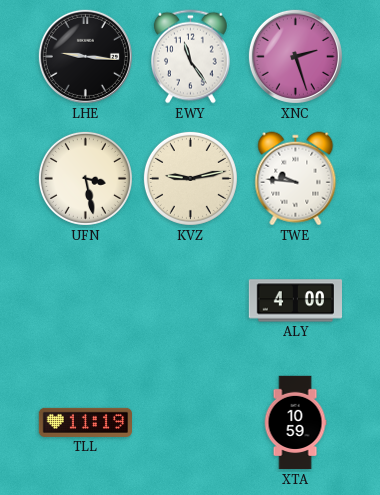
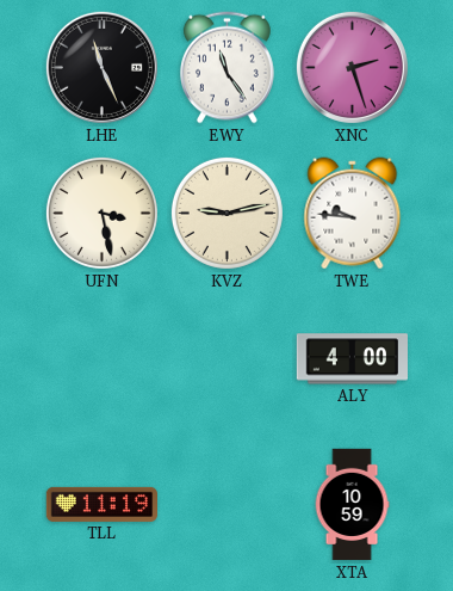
LHE: 9:16 -> 11:26
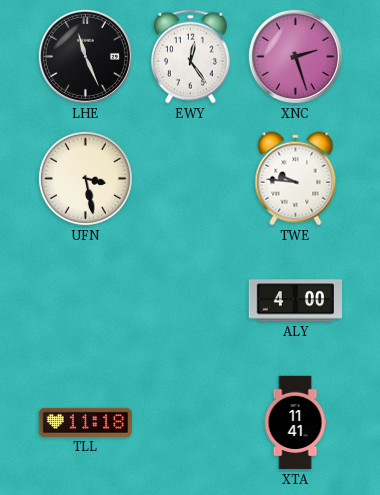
EWY: 11:24 -> 12:24
KVZ: 9:13 -> none
TLL: 11:19 -> 11:18
XTA: 10:59 -> 11:41
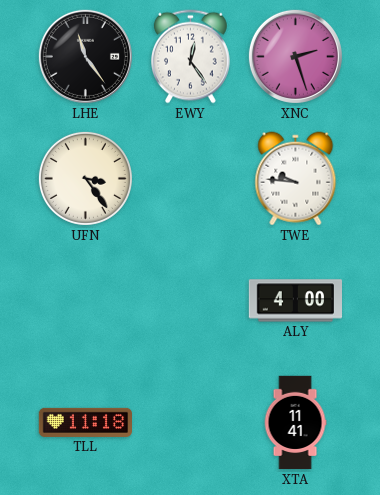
LHE: 11:26 -> 11:24
UFN: 3:28 -> 3:24
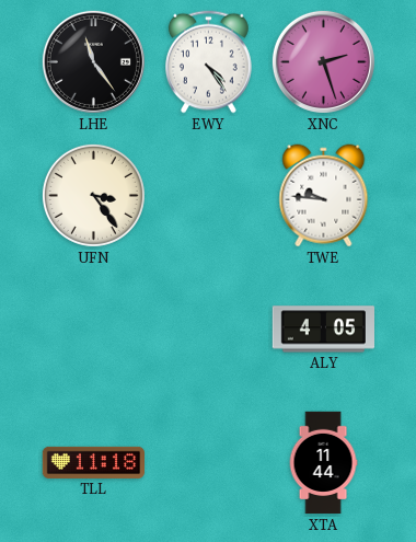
EWY: 12:24 -> 4:24
ALY: 4:00 -> 4:05
XTA: 11:41 -> 11:44
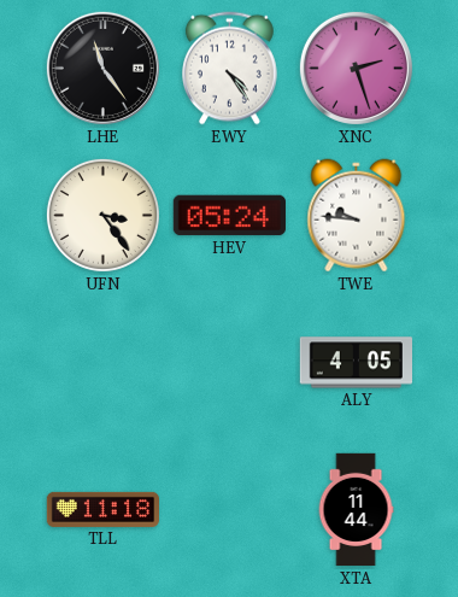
HEV: none -> 05:24
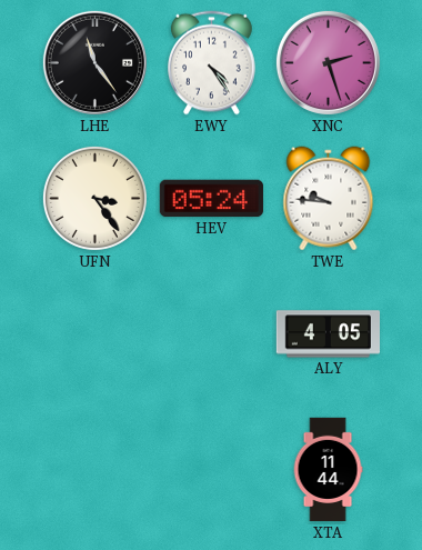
TLL: 11:18 -> none
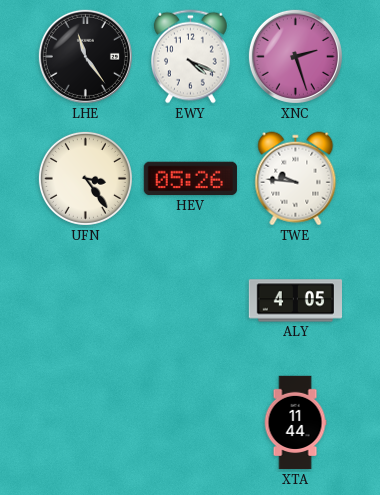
EWY: 4:24 -> 4:19
HEV: 05:24 -> 05:26
